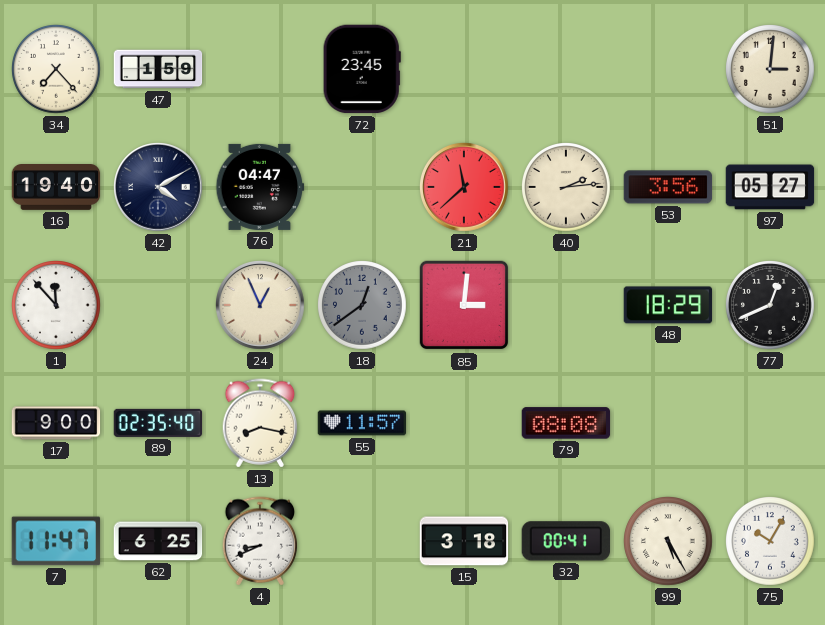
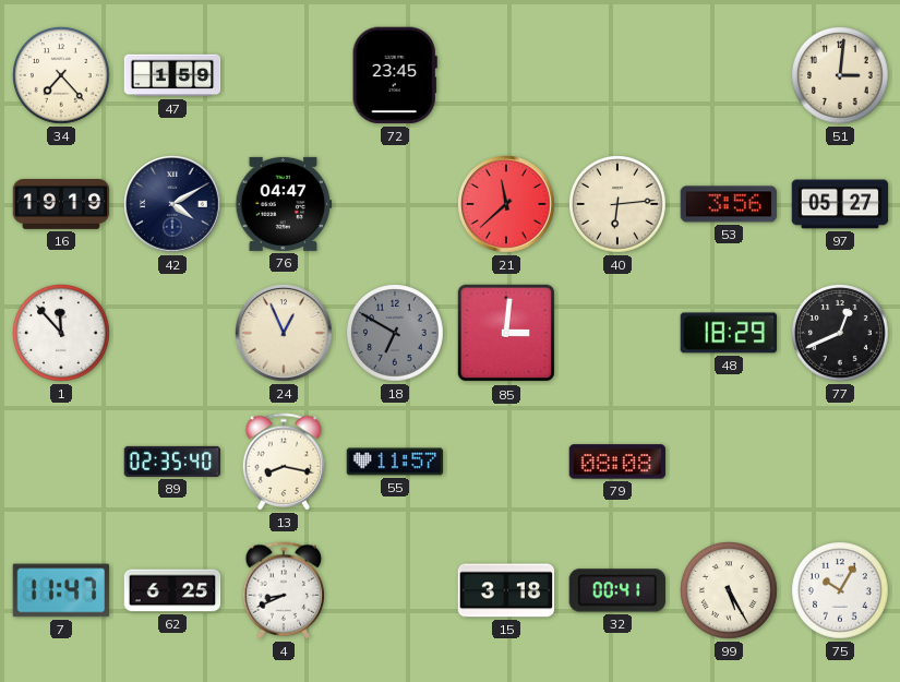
16: 19:40 -> 19:19
40: 2:14 -> 6:14
18: 12:39 -> 6:50
17: 9:00 -> none
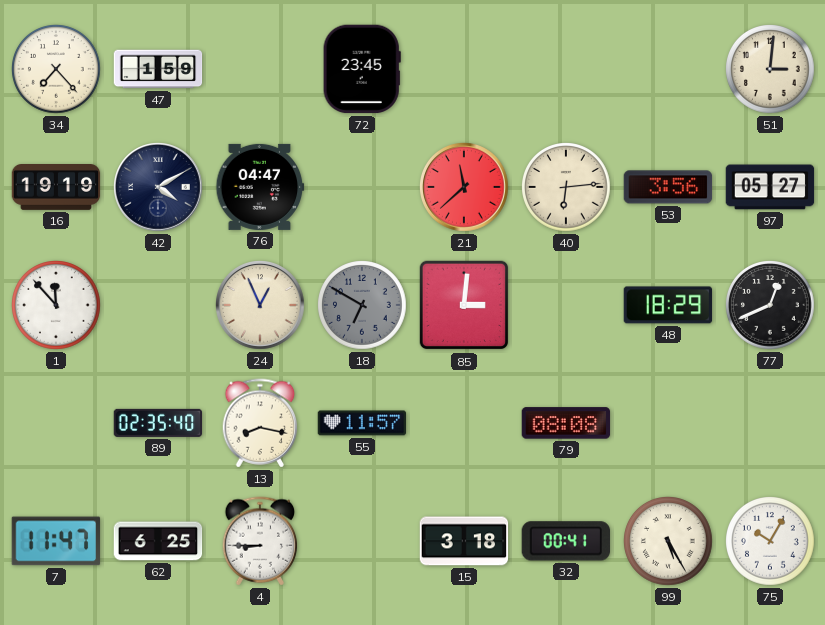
4: 8:41 -> 8:45
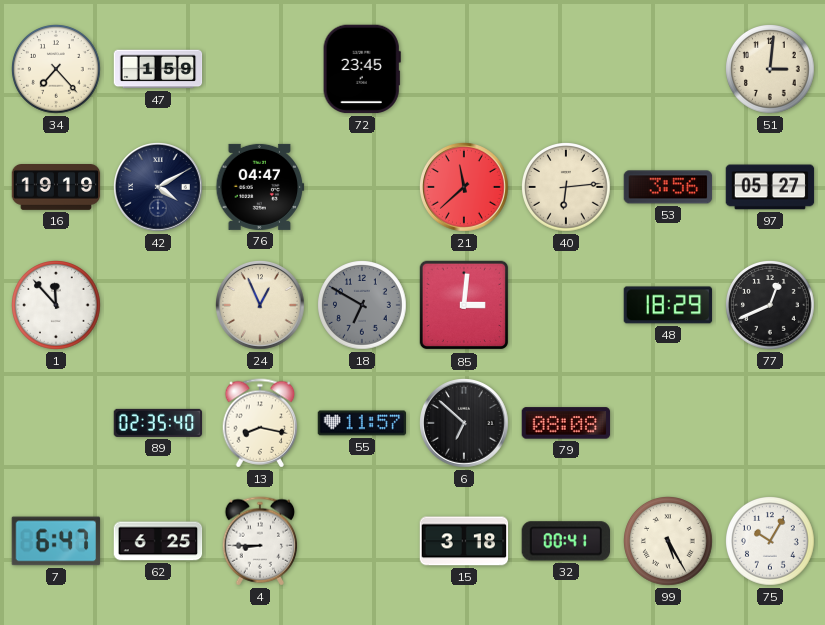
6: none -> 6:52
7: 11:47 -> 6:47
